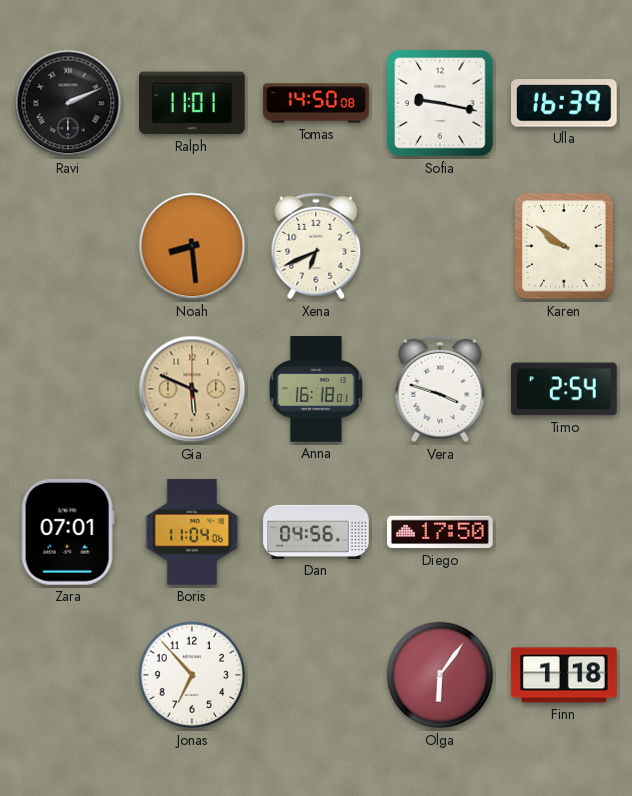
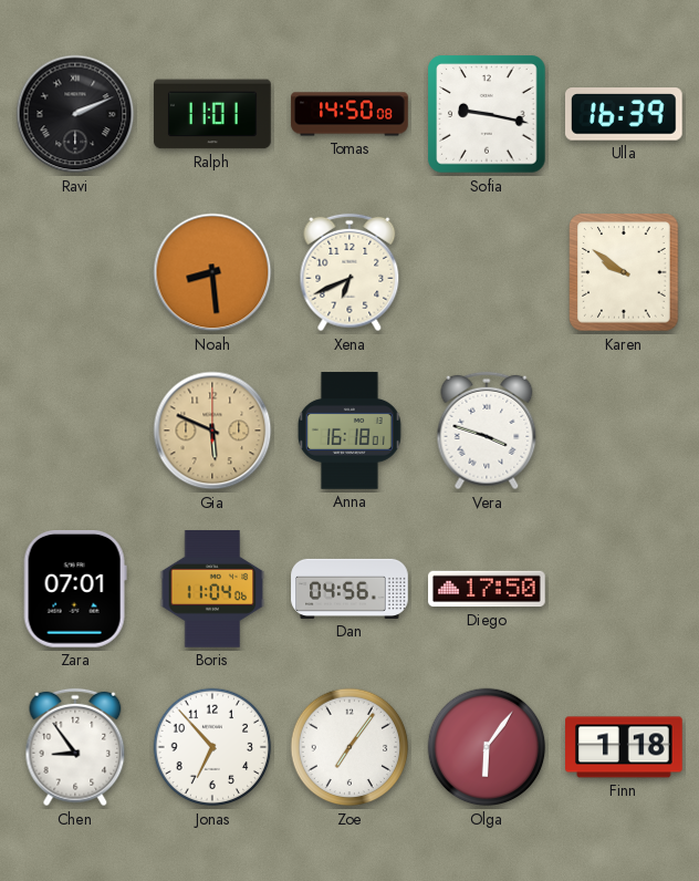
Timo: 2:54 -> none
Chen: none -> 8:54
Zoe: none -> 7:06
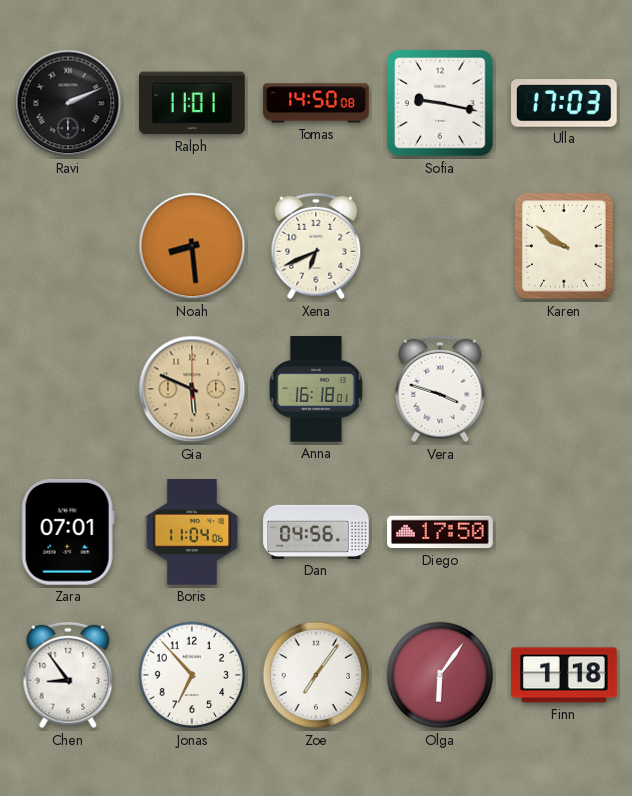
Ulla: 16:39 -> 17:03
